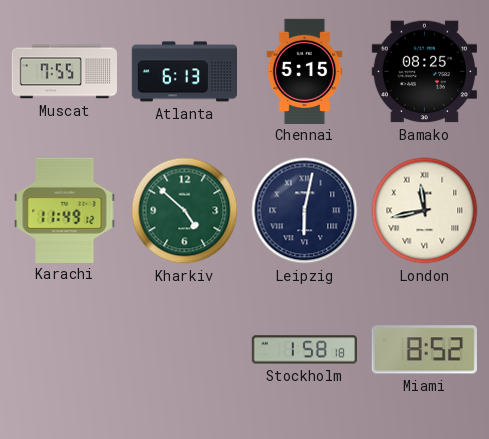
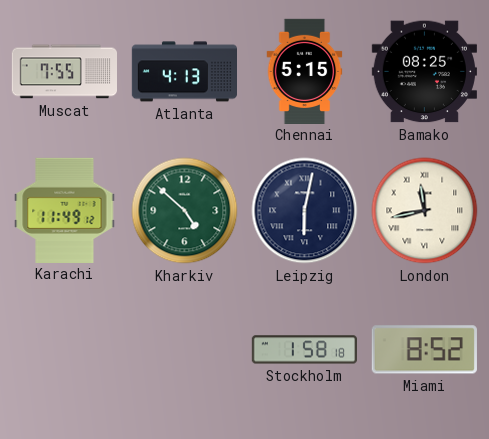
Atlanta: 6:13 -> 4:13
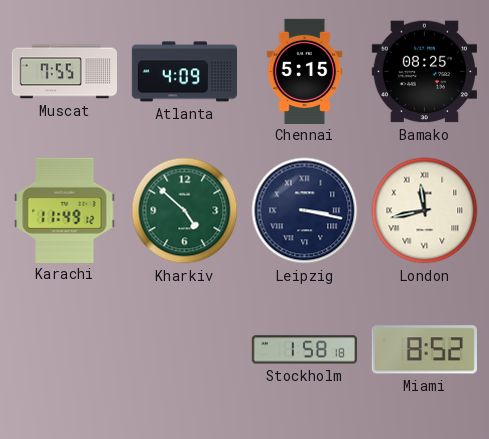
Atlanta: 4:13 -> 4:09
Leipzig: 6:02 -> 3:17
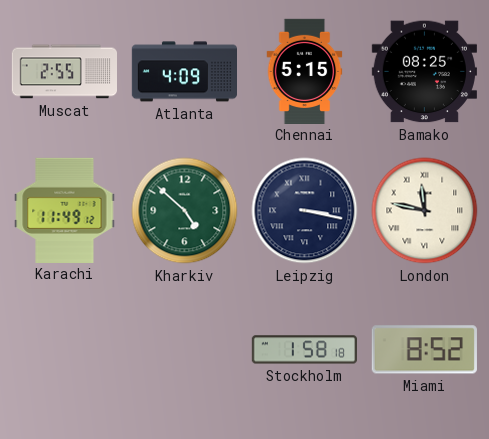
Muscat: 7:55 -> 2:55
London: 11:43 -> 11:47
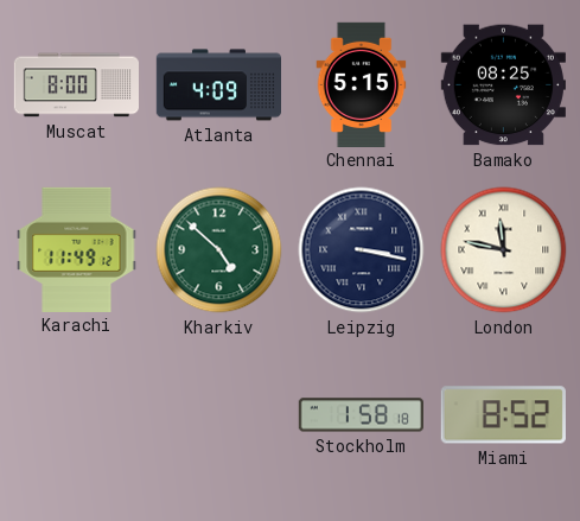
Muscat: 2:55 -> 8:00
